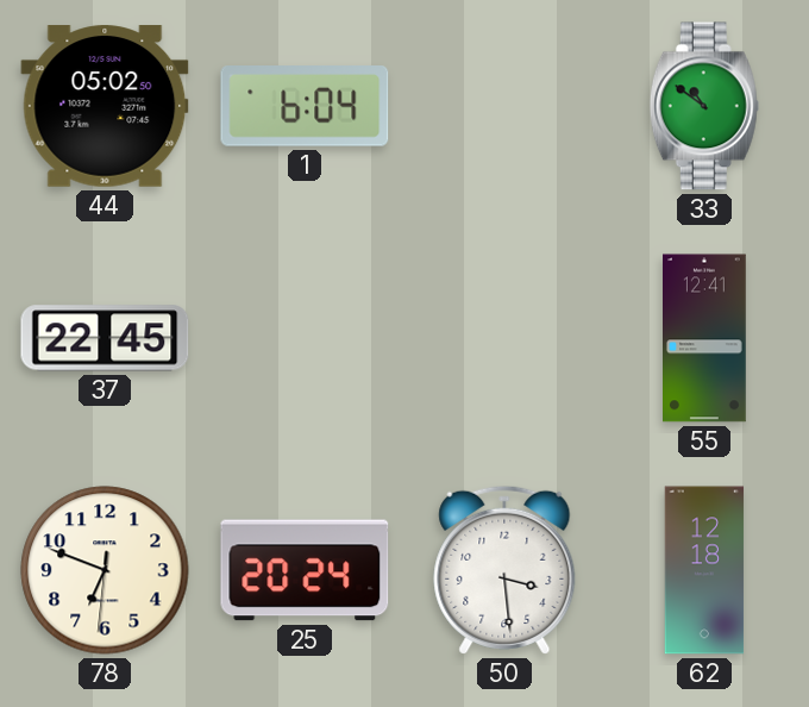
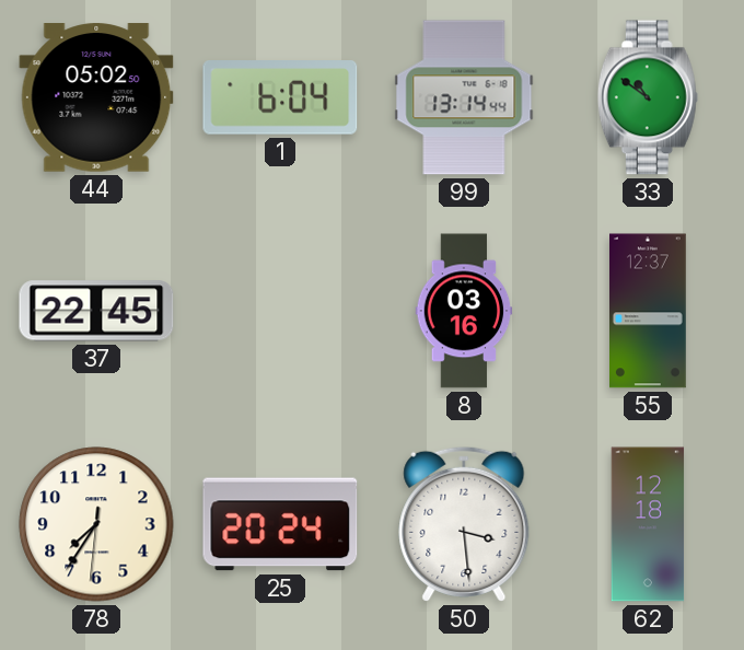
99: none -> 13:14
8: none -> 03:16
55: 12:41 -> 12:37
78: 6:48 -> 7:35
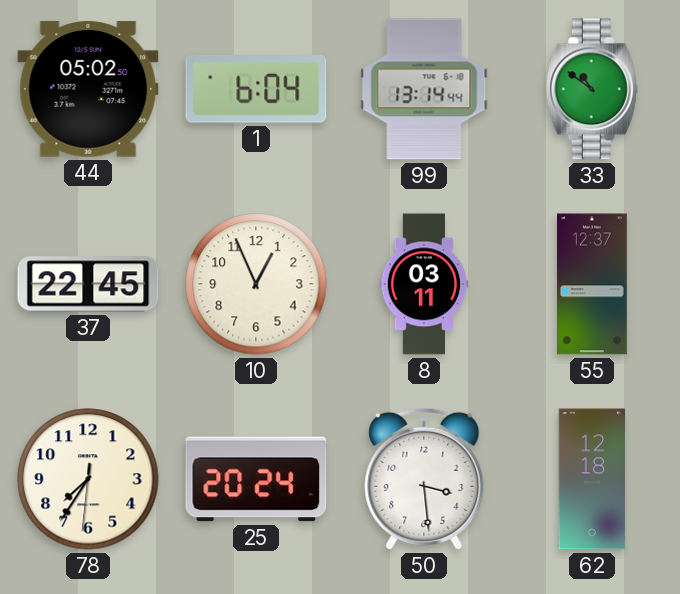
10: none -> 12:56
8: 03:16 -> 03:11
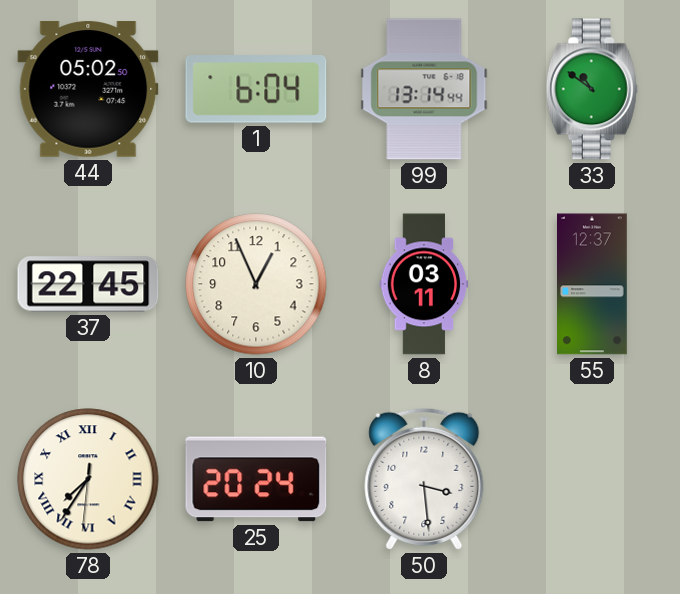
78 numerals: Arabic -> Roman
62: 12:18 -> none
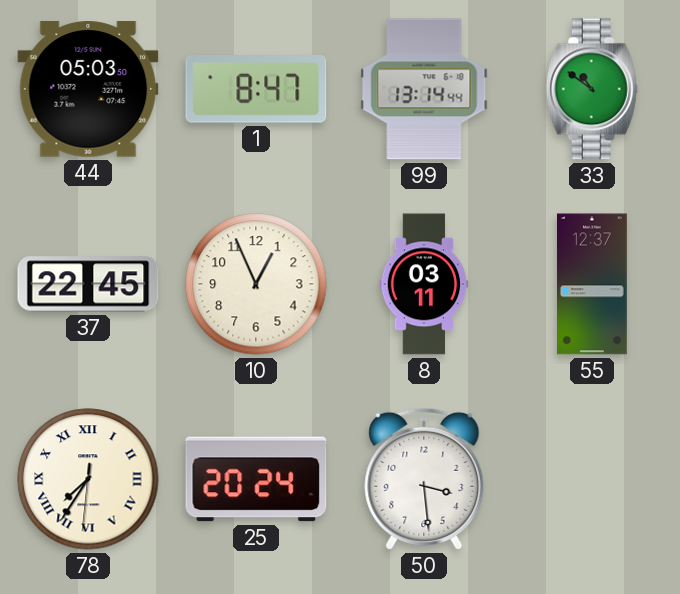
44: 05:02 -> 05:03
1: 6:04 -> 8:47
